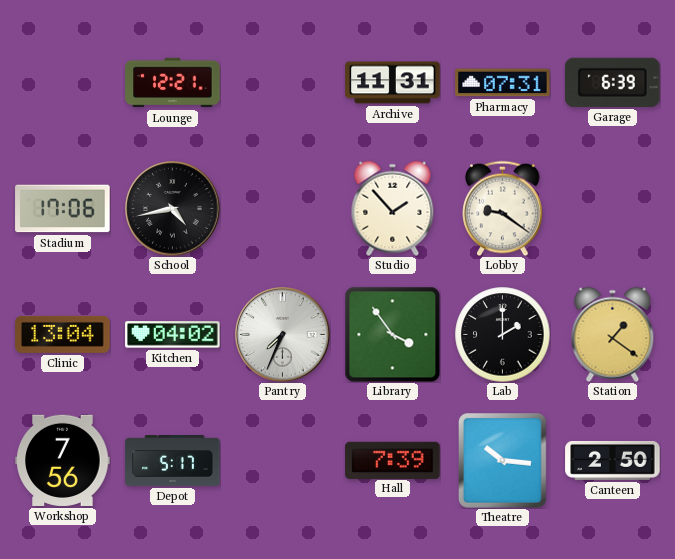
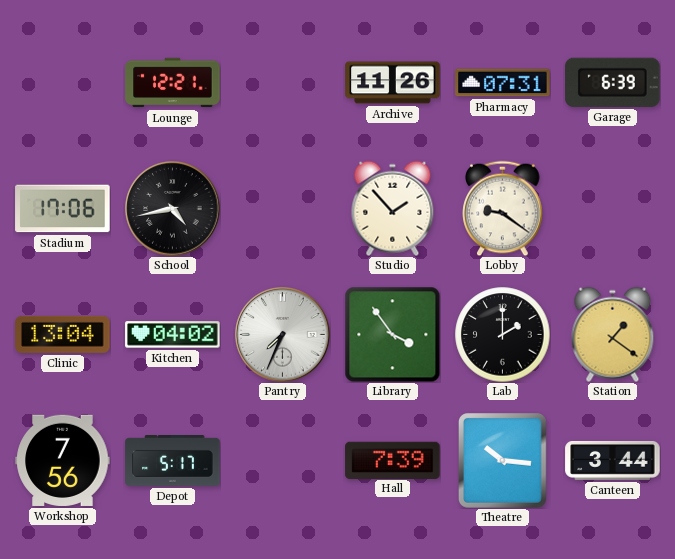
Archive: 11:31 -> 11:26
Canteen: 2:50 -> 3:44
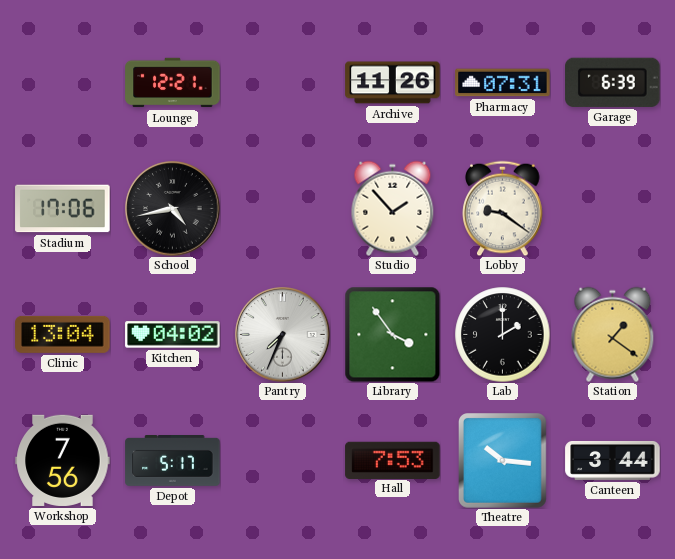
Hall: 7:39 -> 7:53
